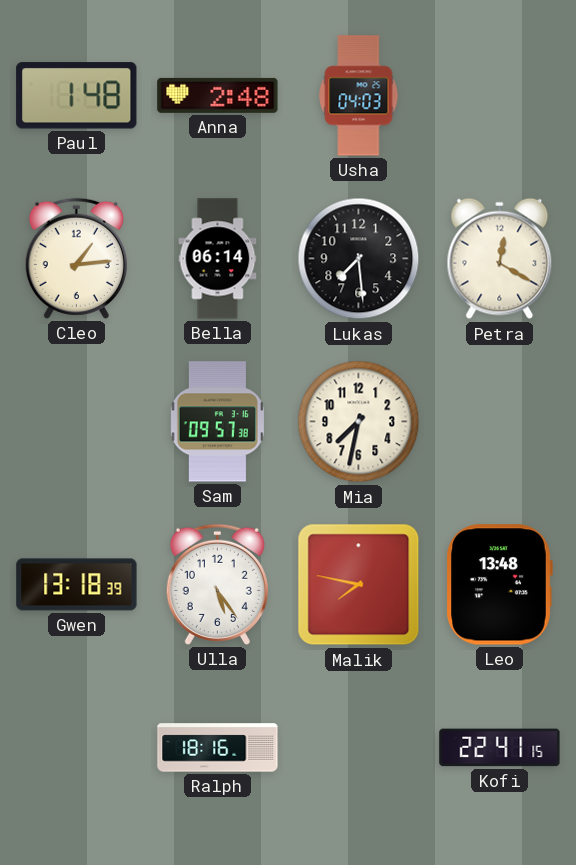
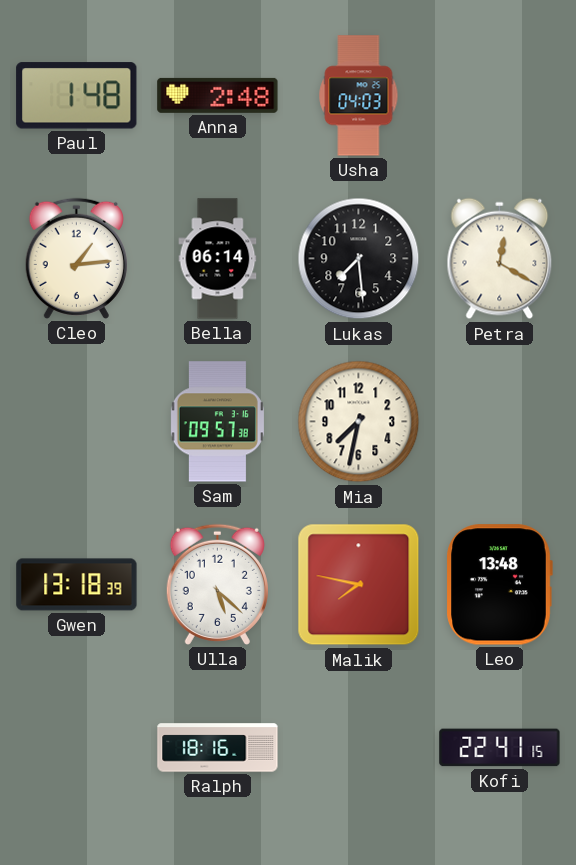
Ulla: 5:24 -> 5:22
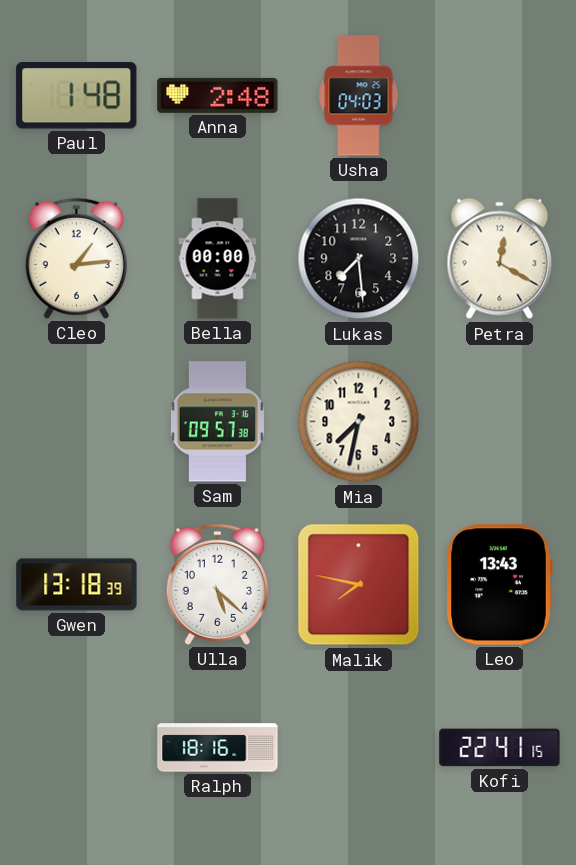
Bella: 06:14 -> 00:00
Leo: 13:48 -> 13:43
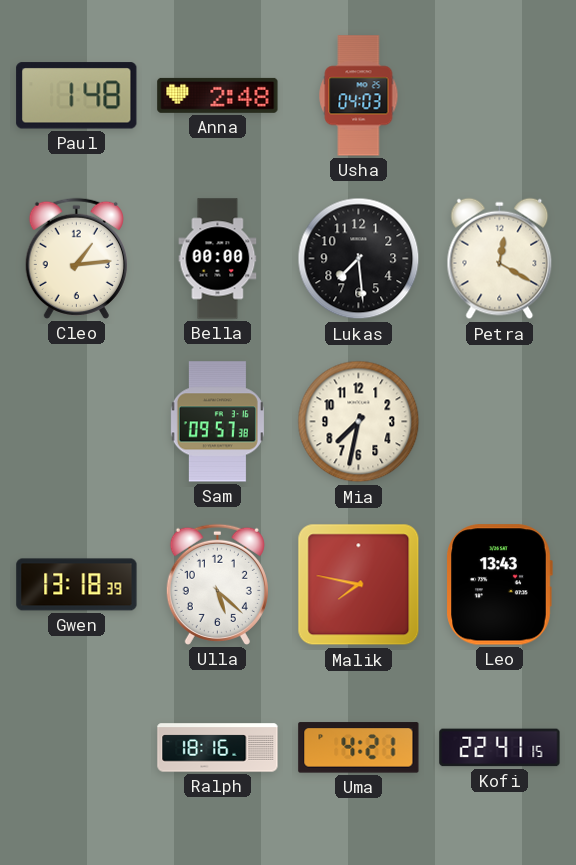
Uma: none -> 4:21
